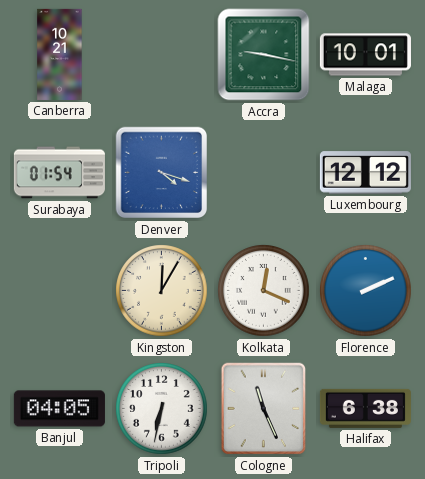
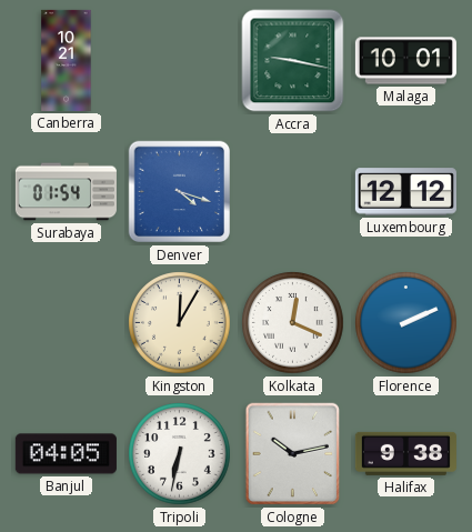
Cologne: 11:26 -> 10:13
Halifax: 6:38 -> 9:38
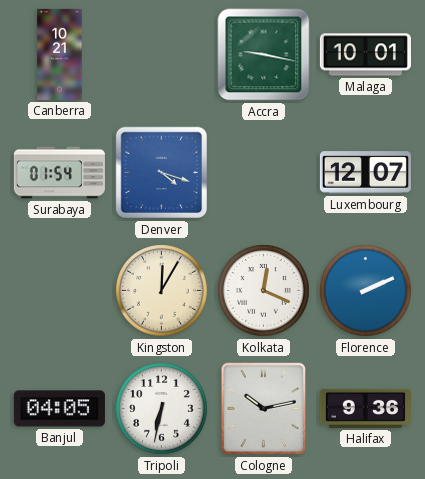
Luxembourg: 12:12 -> 12:07
Halifax: 9:38 -> 9:36
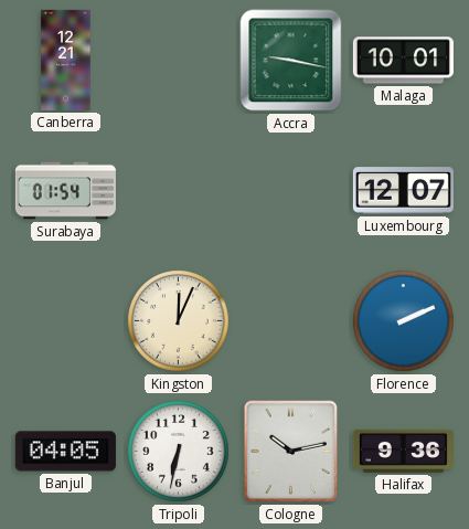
Canberra: 10:21 -> 12:21
Denver: 4:18 -> none
Kingston: 12:05 -> 12:04
Kolkata: 12:19 -> none
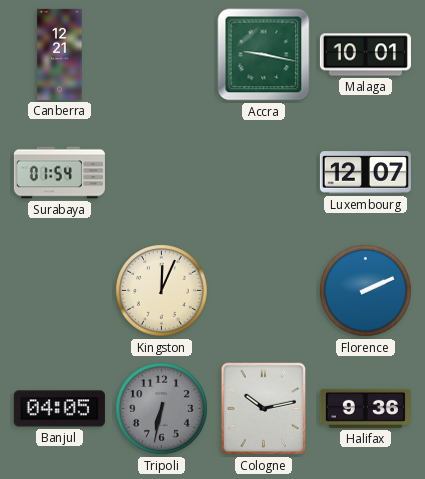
Tripoli dial: white -> grey
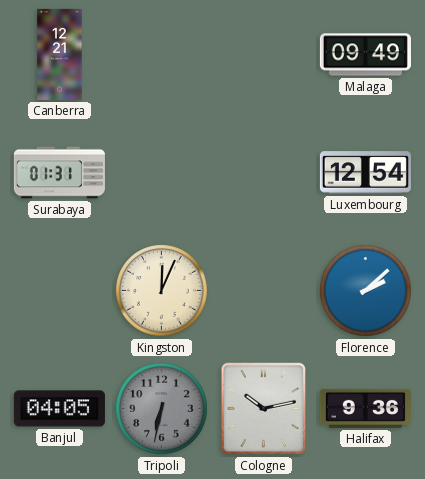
Accra: 9:17 -> none
Malaga: 10:01 -> 09:49
Surabaya: 01:54 -> 01:31
Luxembourg: 12:07 -> 12:54
Florence: 2:11 -> 2:08
